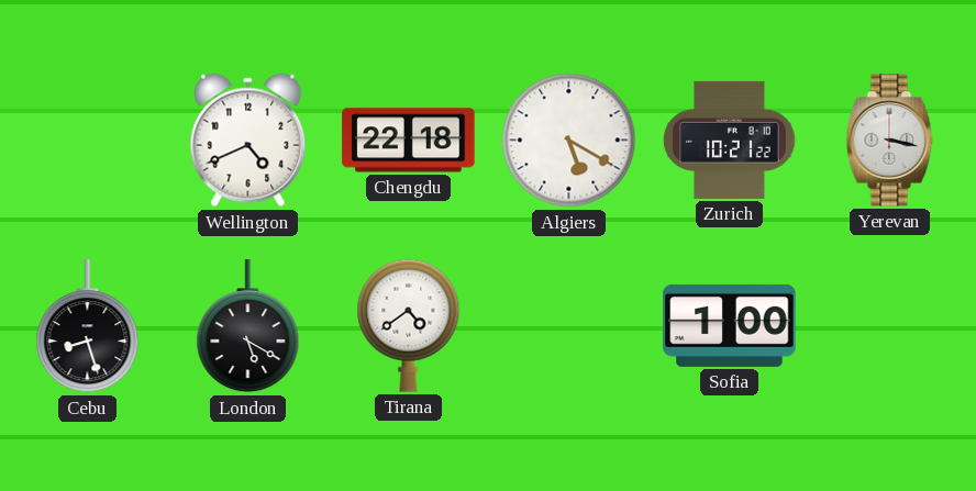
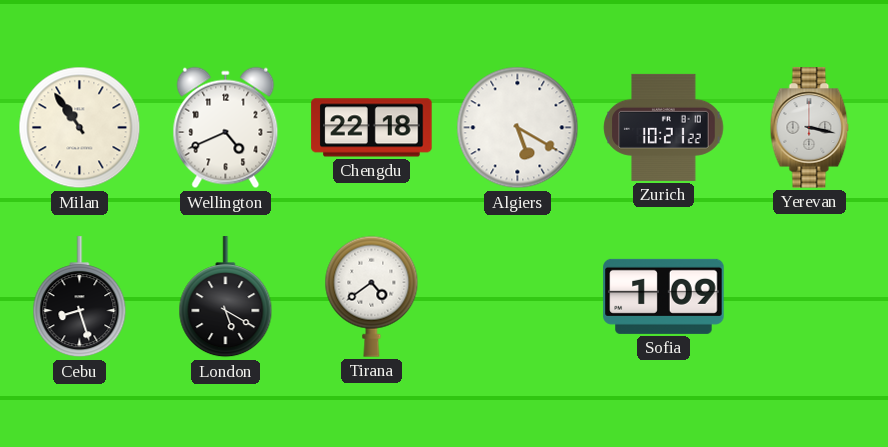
Milan: none -> 10:54
Sofia: 1:00 -> 1:09
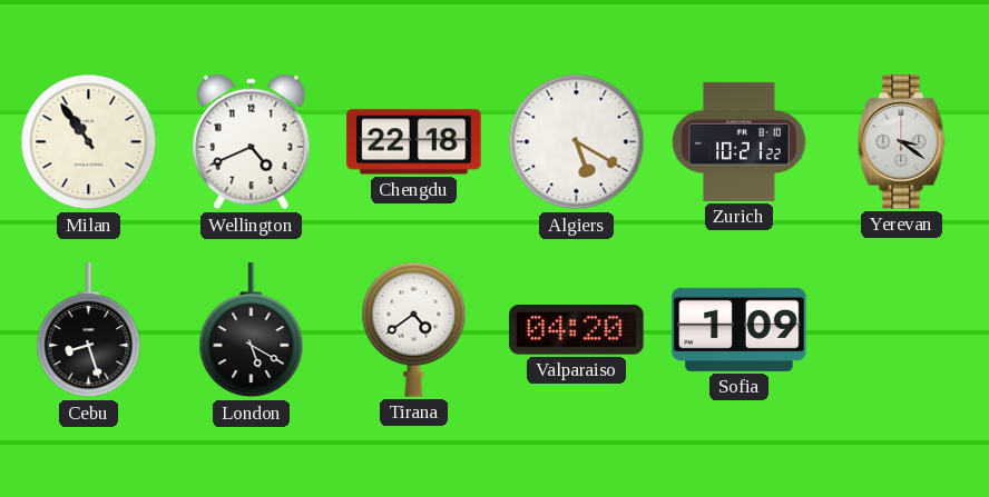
Yerevan: 3:17 -> 3:21
Valparaiso: none -> 04:20
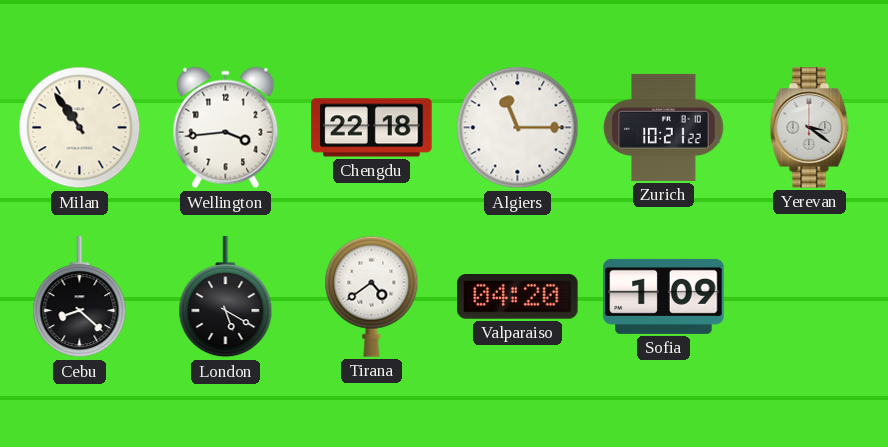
Wellington: 4:41 -> 3:44
Algiers: 5:20 -> 11:15
Cebu: 8:27 -> 8:22
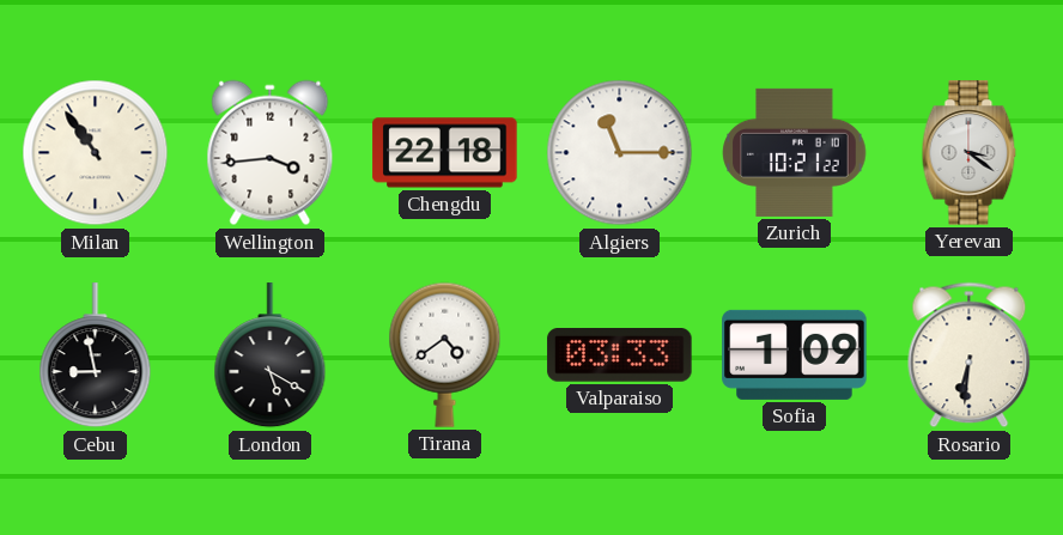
Cebu: 8:22 -> 8:58
Valparaiso: 04:20 -> 03:33
Rosario: none -> 6:31
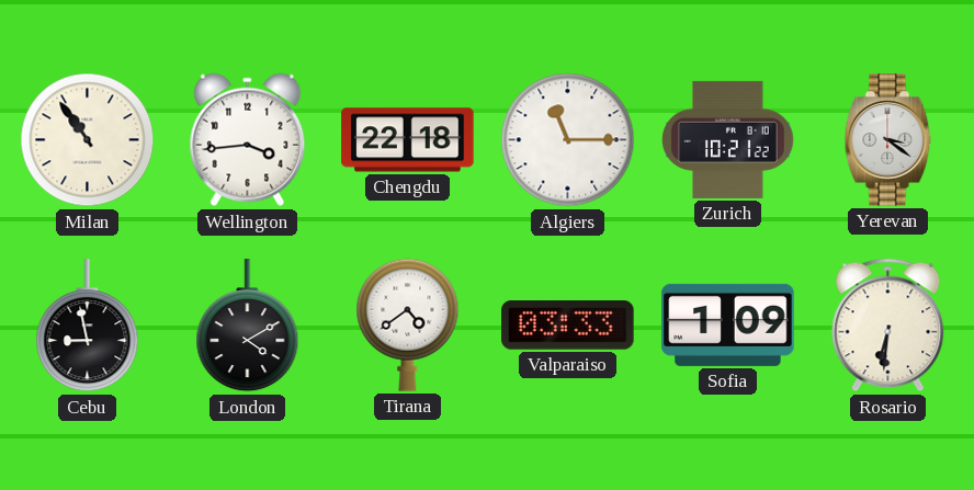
London: 5:20 -> 4:10
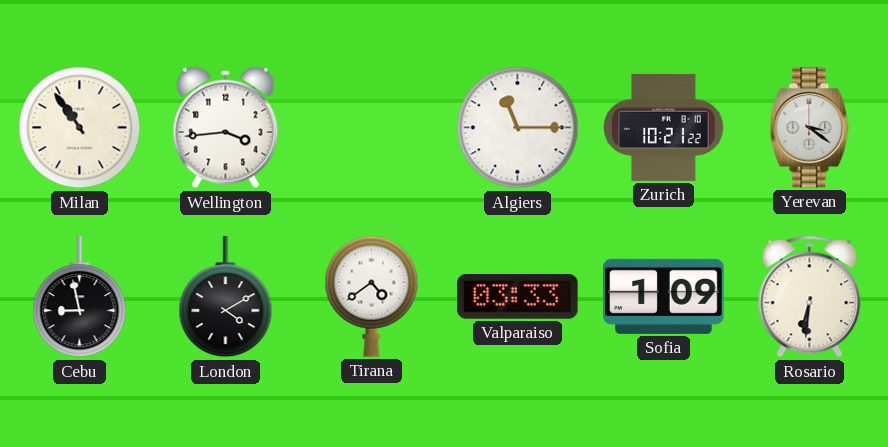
Chengdu: 22:18 -> none
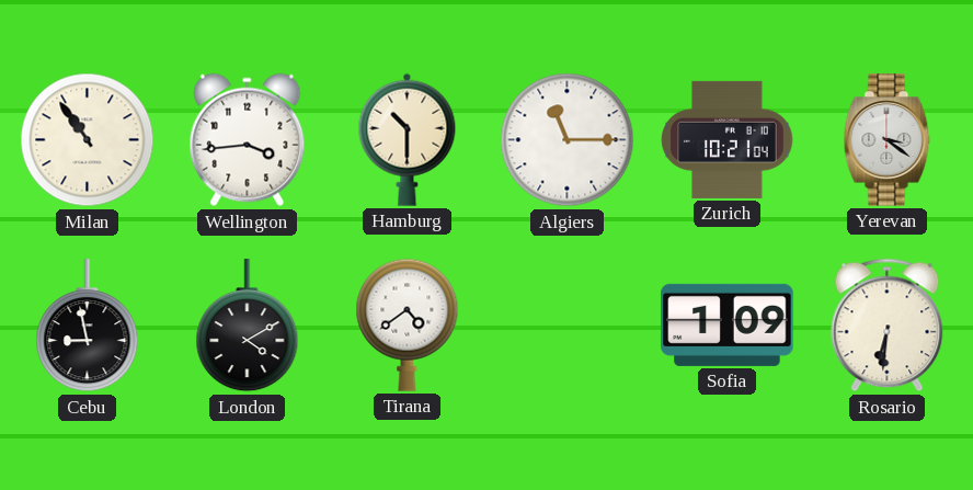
Hamburg: none -> 10:30
Zurich: 10:21:22 -> 10:21:04
Valparaiso: 03:33 -> none
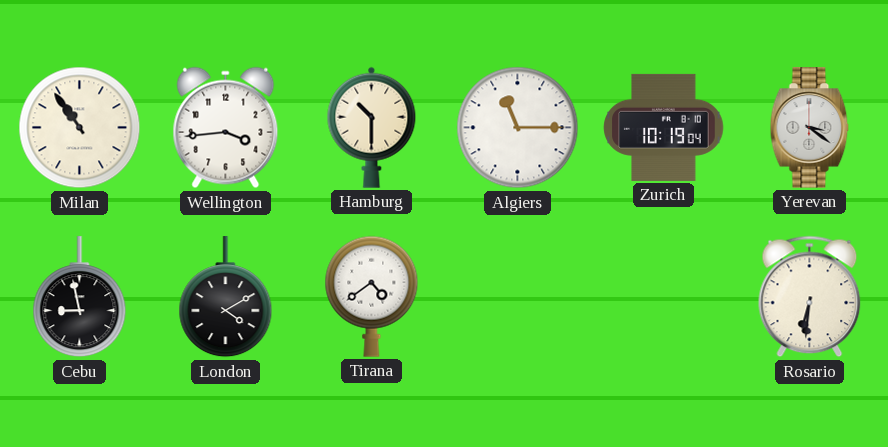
Zurich: 10:21 -> 10:19
Sofia: 1:09 -> none
